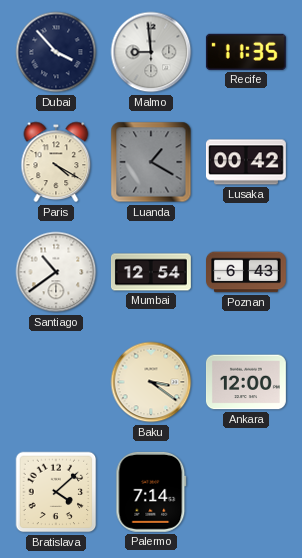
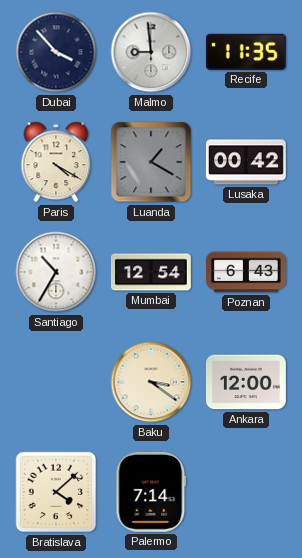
Santiago: 10:39 -> 10:35
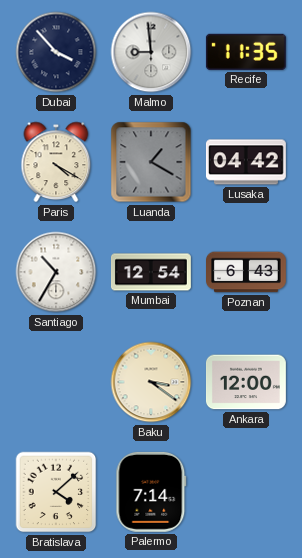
Lusaka: 00:42 -> 04:42
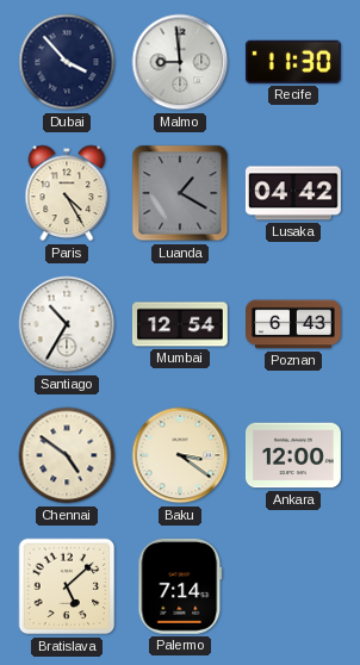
Recife: 11:35 -> 11:30
Paris: 4:20 -> 4:25
Chennai: none -> 4:51
Bratislava: 4:08 -> 5:08
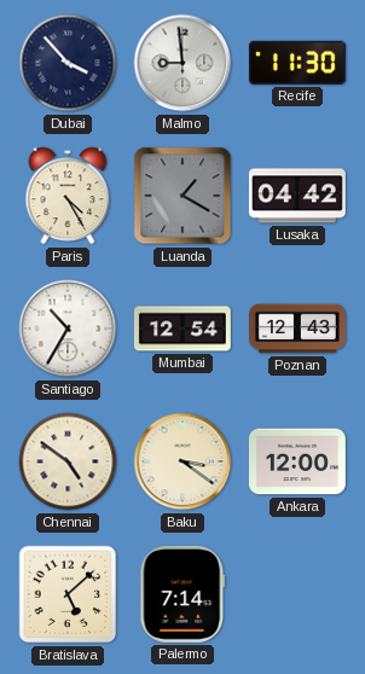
Poznan: 6:43 -> 12:43
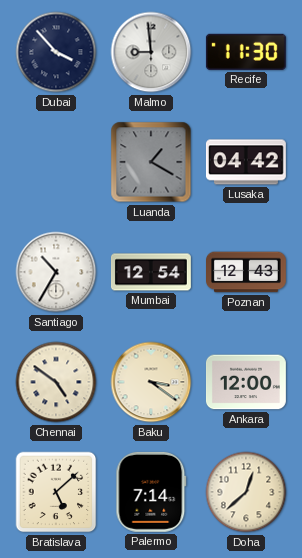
Paris: 4:25 -> none
Doha: none -> 12:38
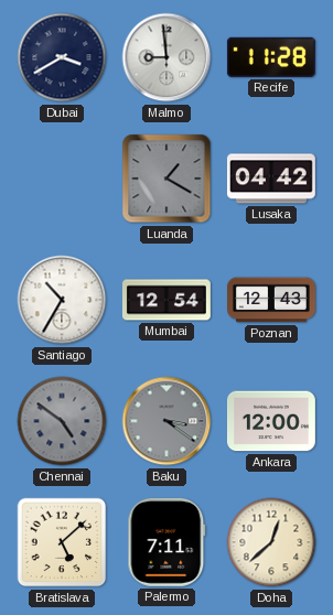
Dubai: 3:53 -> 3:40
Recife: 11:30 -> 11:28
Chennai dial: cream -> grey
Baku dial: cream -> grey
Palermo: 7:14 -> 7:11
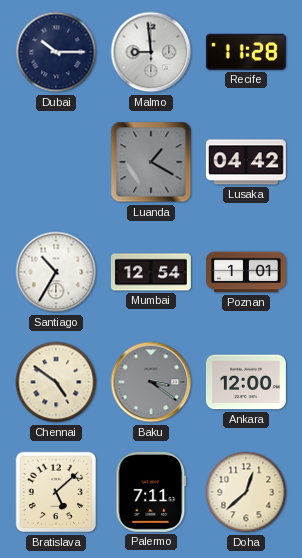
Dubai: 3:40 -> 10:15
Poznan: 12:43 -> 1:01
Chennai dial: grey -> cream
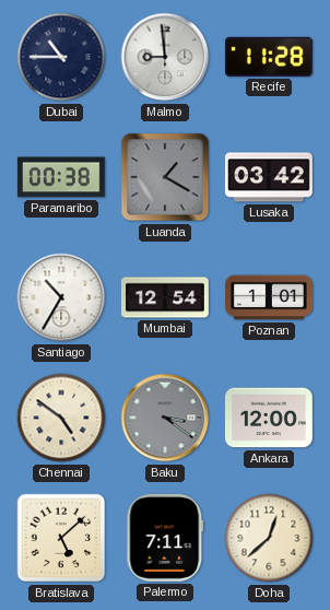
Dubai: 10:15 -> 10:45
Paramaribo: none -> 00:38
Lusaka: 04:42 -> 03:42
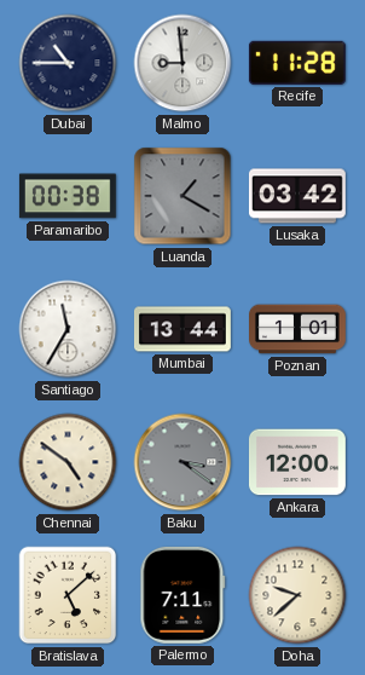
Santiago: 10:35 -> 11:35
Mumbai: 12:54 -> 13:44
Doha: 12:38 -> 9:38
